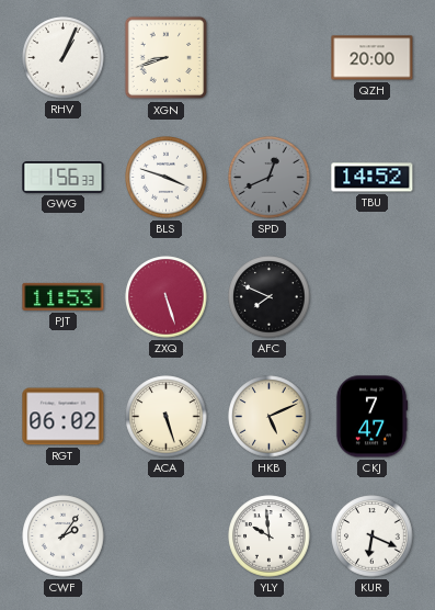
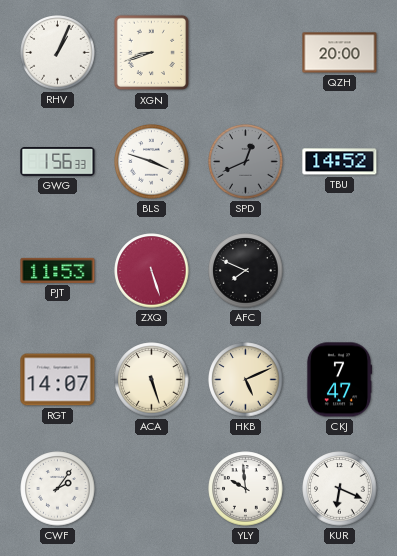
RGT: 06:02 -> 14:07
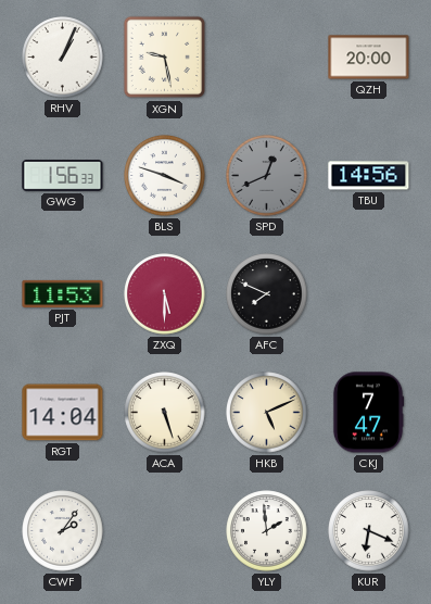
XGN: 8:42 -> 9:28
TBU: 14:52 -> 14:56
ZXQ: 5:27 -> 5:30
RGT: 14:07 -> 14:04
YLY: 9:59 -> 1:59
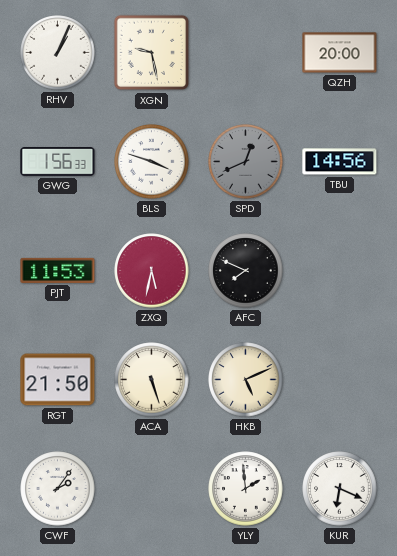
ZXQ: 5:30 -> 5:32
RGT: 14:04 -> 21:50
CKJ: 7:47 -> none
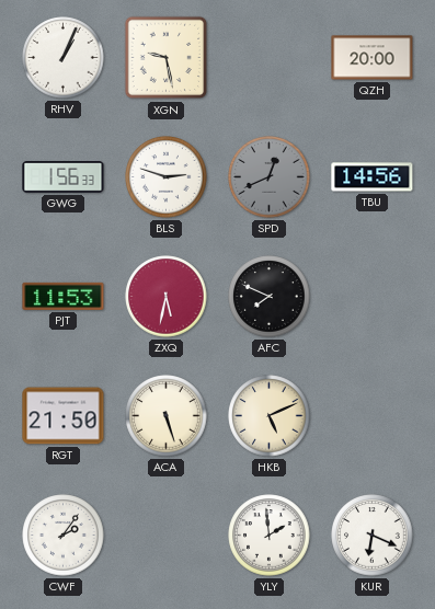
BLS: 3:48 -> 2:48
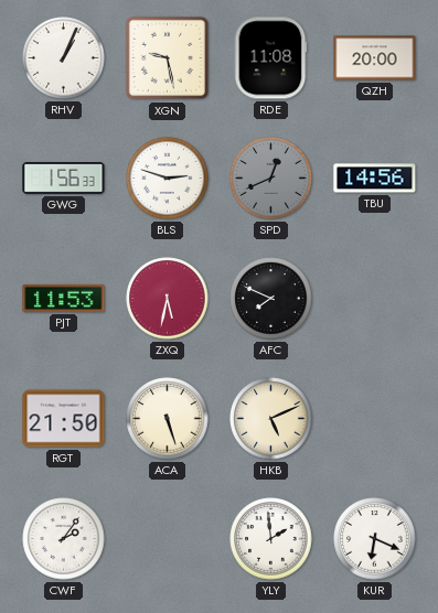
RDE: none -> 11:08
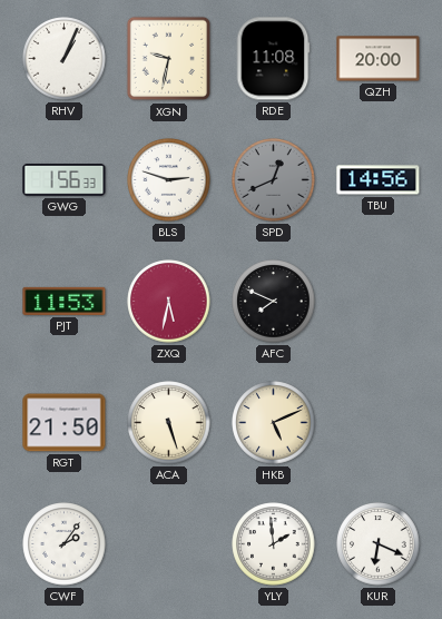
XGN: 9:28 -> 9:32
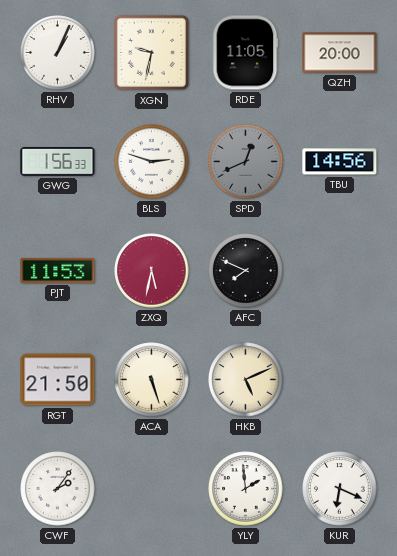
RDE: 11:08 -> 11:05
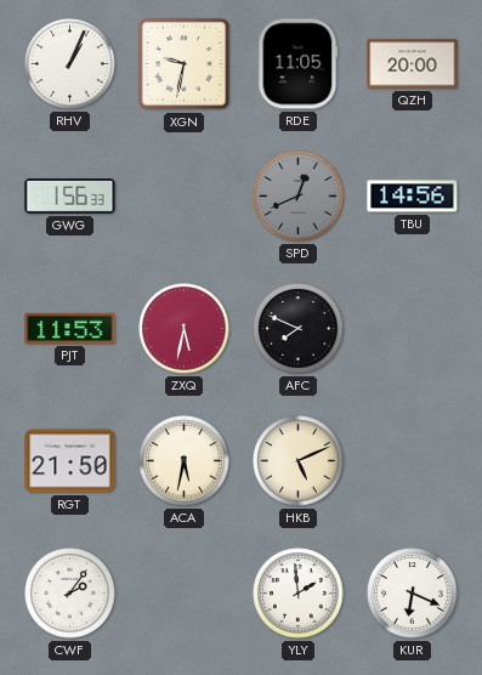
BLS: 2:48 -> none
ACA: 5:27 -> 5:32
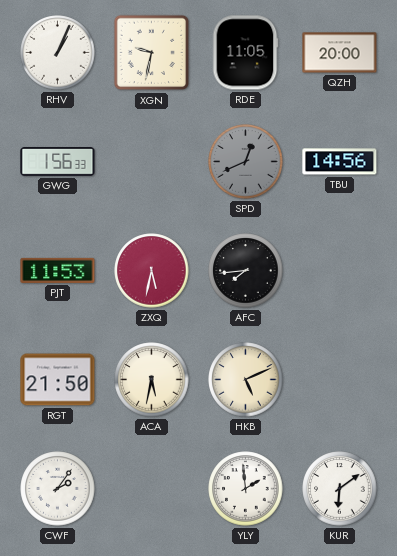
AFC: 7:49 -> 7:44
KUR: 6:19 -> 6:09
